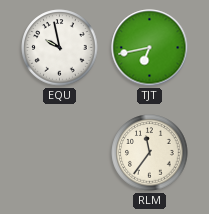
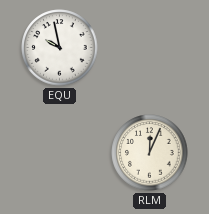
TJT: 6:43 -> none
RLM: 11:36 -> 12:04
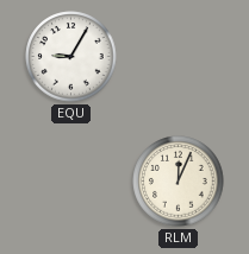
EQU: 9:58 -> 9:05
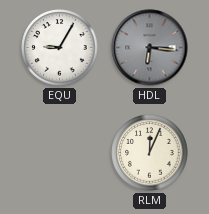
HDL: none -> 6:16
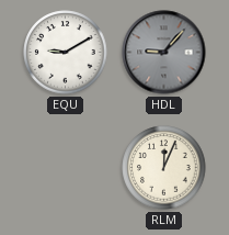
EQU: 9:05 -> 9:10
HDL: 6:16 -> 9:07
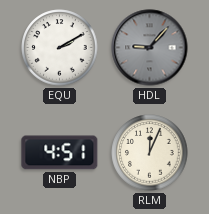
EQU: 9:10 -> 2:10
NBP: none -> 4:51
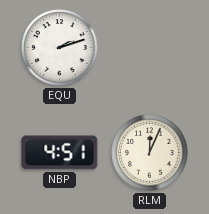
EQU: 2:10 -> 2:12
HDL: 9:07 -> none
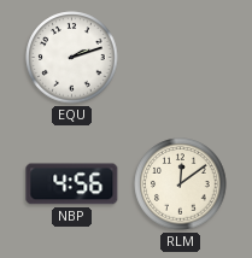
NBP: 4:51 -> 4:56
RLM: 12:04 -> 12:09
